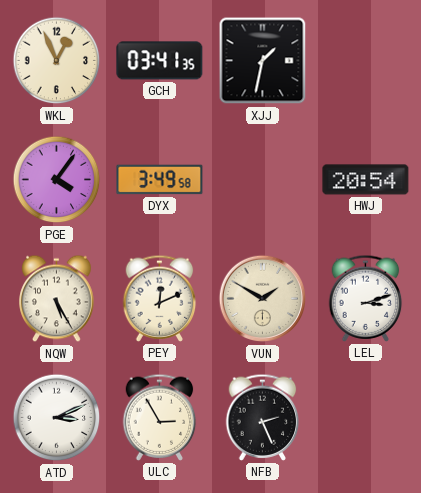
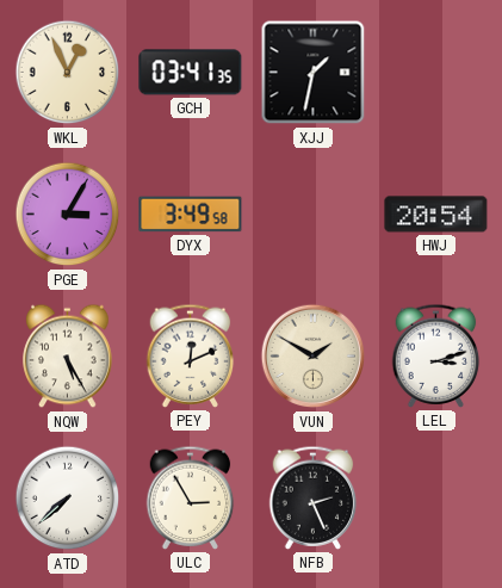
PGE: 4:06 -> 3:05
ATD: 3:11 -> 7:38
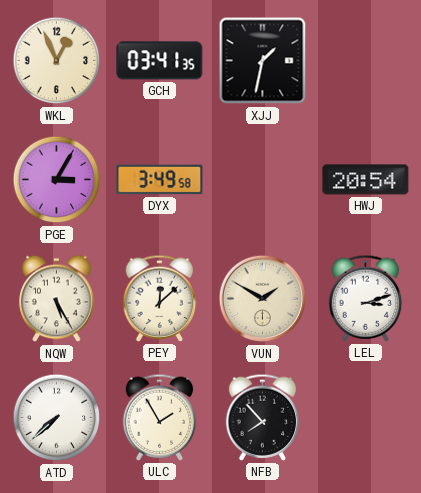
PEY: 12:11 -> 12:08
ULC: 2:55 -> 1:55
NFB: 2:26 -> 7:53
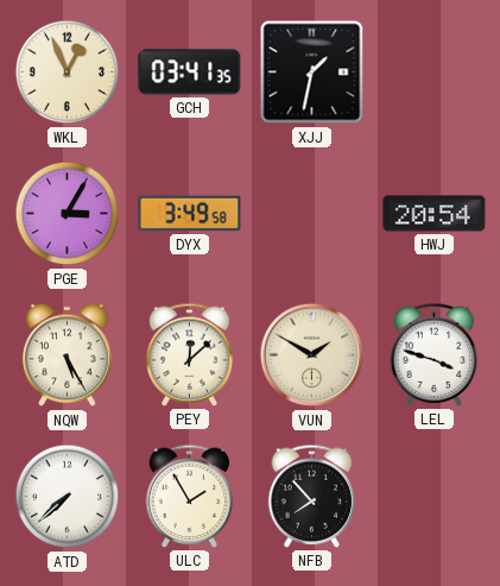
LEL: 3:12 -> 3:48
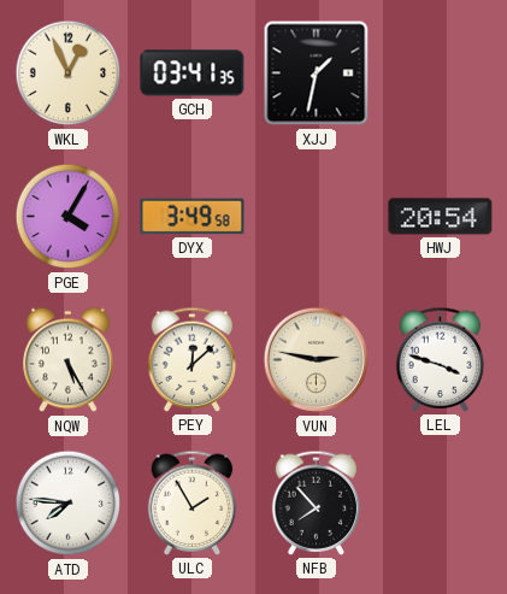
PGE: 3:05 -> 4:05
VUN: 1:50 -> 2:47
ATD: 7:38 -> 7:46
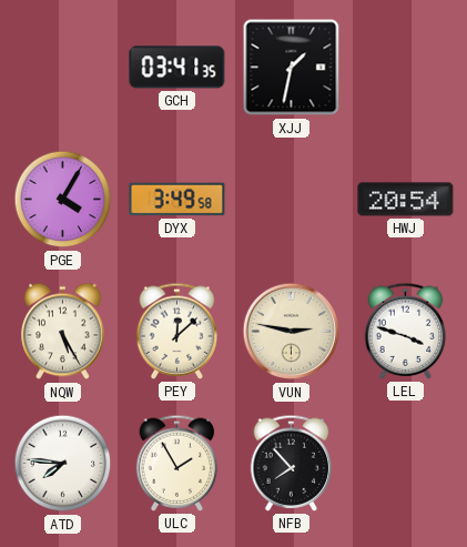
WKL: 12:56 -> none
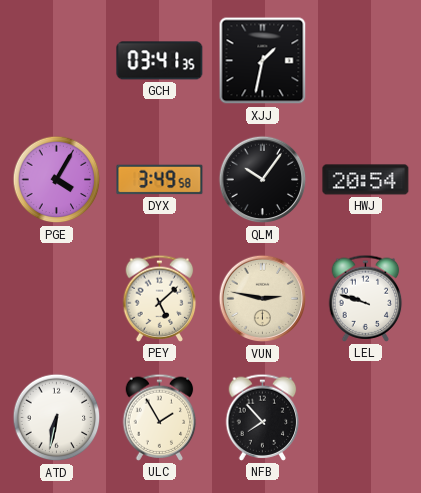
QLM: none -> 10:06
NQW: 5:25 -> none
PEY: 12:08 -> 5:08
LEL: 3:48 -> 9:48
ATD: 7:46 -> 6:32
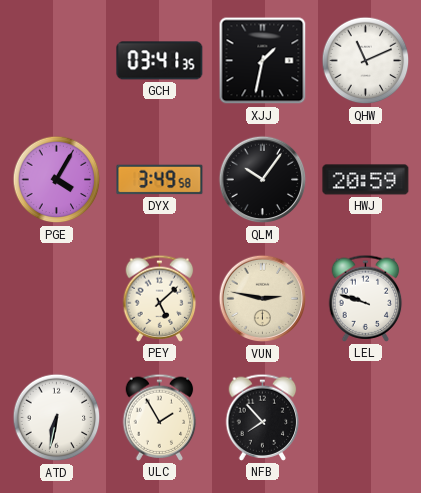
QHW: none -> 11:11
HWJ: 20:54 -> 20:59
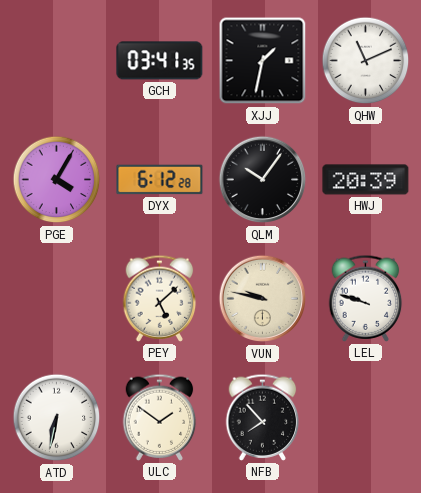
DYX: 3:49 -> 6:12
HWJ: 20:59 -> 20:39
VUN: 2:47 -> 9:47
ULC: 1:55 -> 1:51
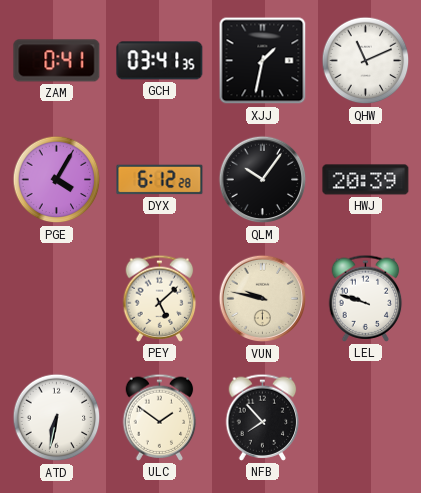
ZAM: none -> 0:41
